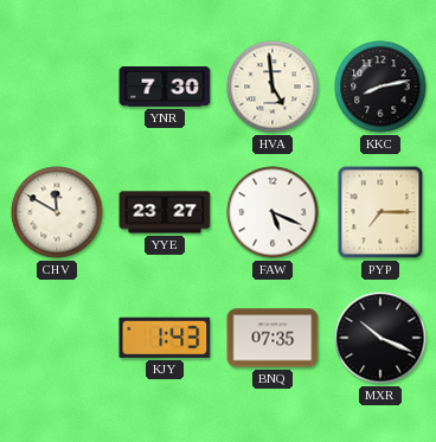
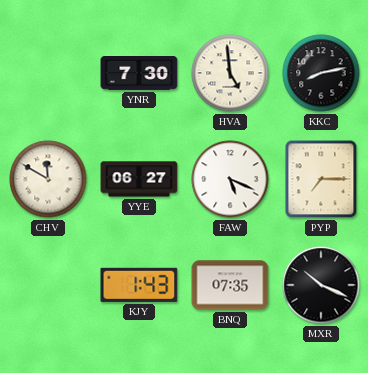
YYE: 23:27 -> 06:27
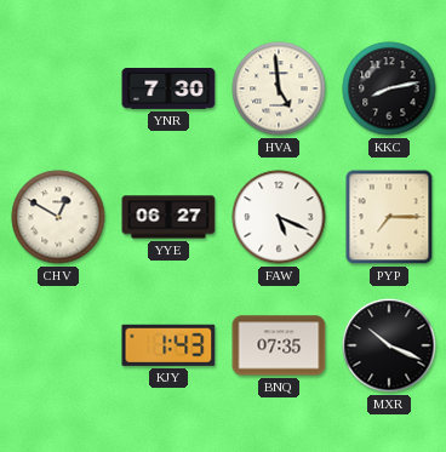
CHV: 11:50 -> 12:50
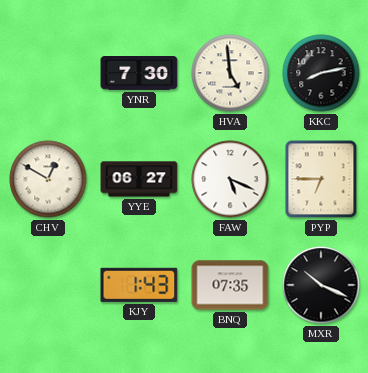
PYP: 7:15 -> 6:45
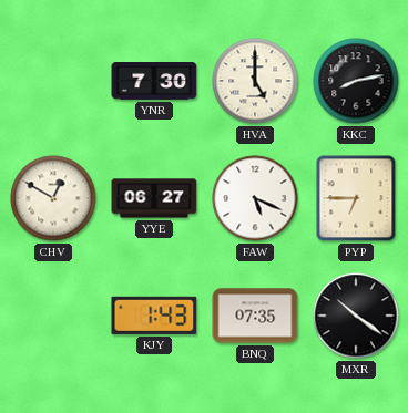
HVA: 4:59 -> 5:00
MXR: 10:19 -> 10:21
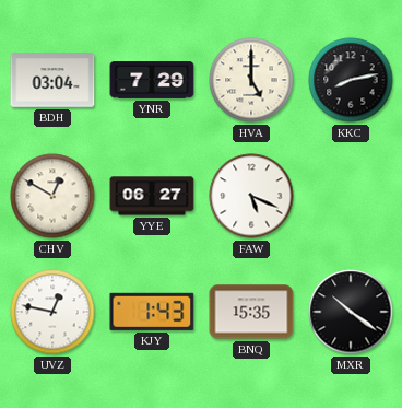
BDH: none -> 03:04
YNR: 7:30 -> 7:29
PYP: 6:45 -> none
UVZ: none -> 12:47
BNQ: 07:35 -> 15:35
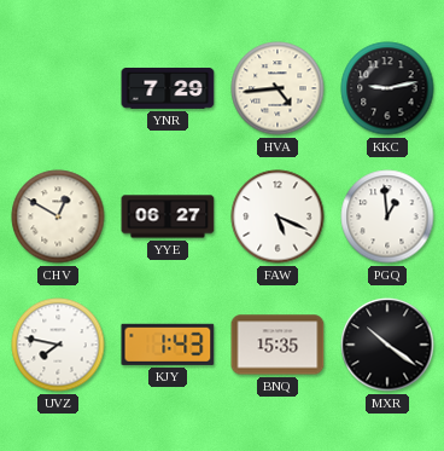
BDH: 03:04 -> none
HVA: 5:00 -> 4:44
KKC: 8:13 -> 9:13
PGQ: none -> 12:59
UVZ: 12:47 -> 7:47
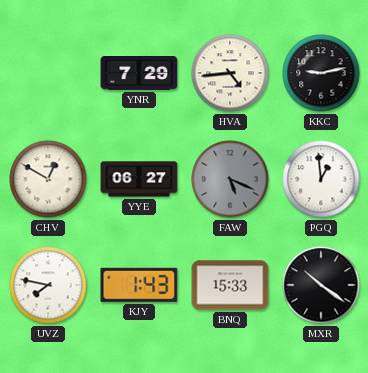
FAW dial: white -> grey
BNQ: 15:35 -> 15:33
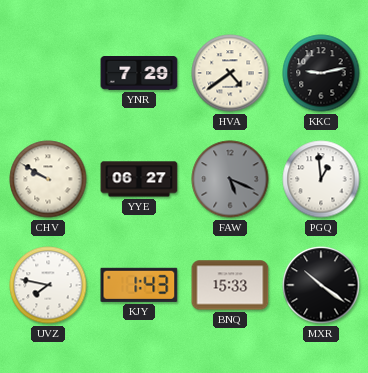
HVA: 4:44 -> 4:39
CHV: 12:50 -> 9:50
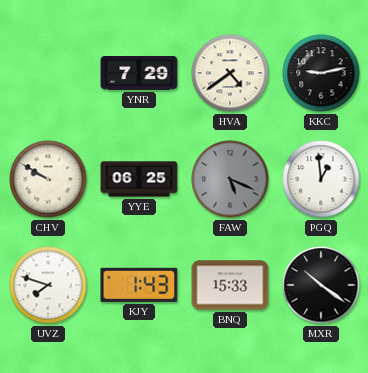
YYE: 06:27 -> 06:25
UVZ: 7:47 -> 7:48
